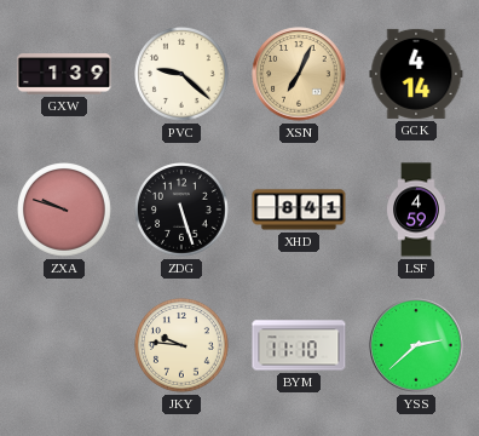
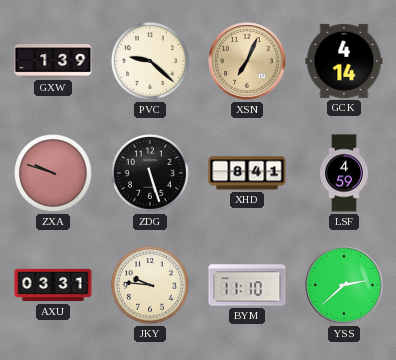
AXU: none -> 03:31
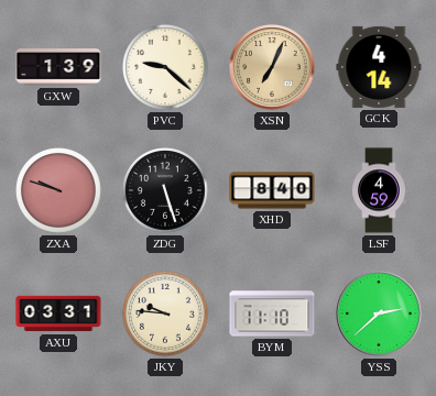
XHD: 8:41 -> 8:40
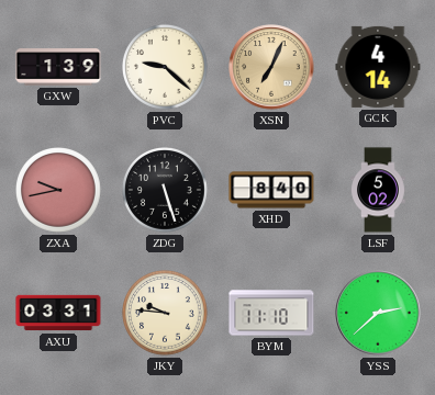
ZXA: 9:48 -> 9:43
LSF: 4:59 -> 5:02
